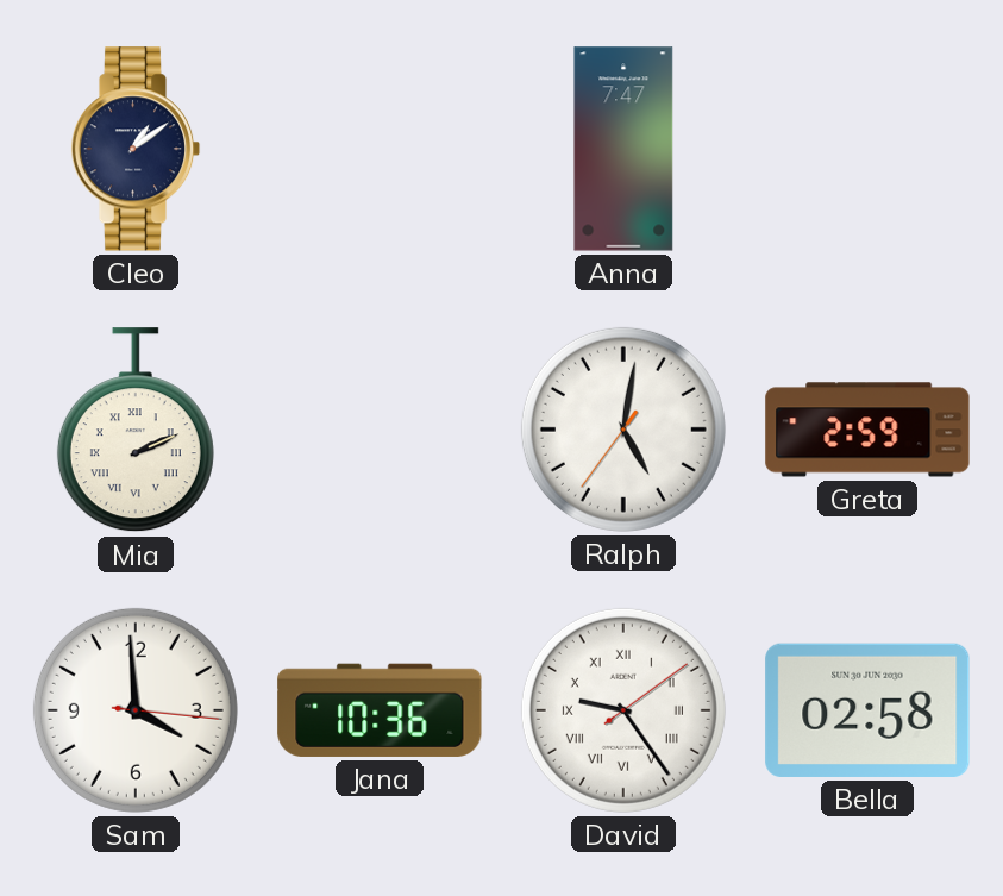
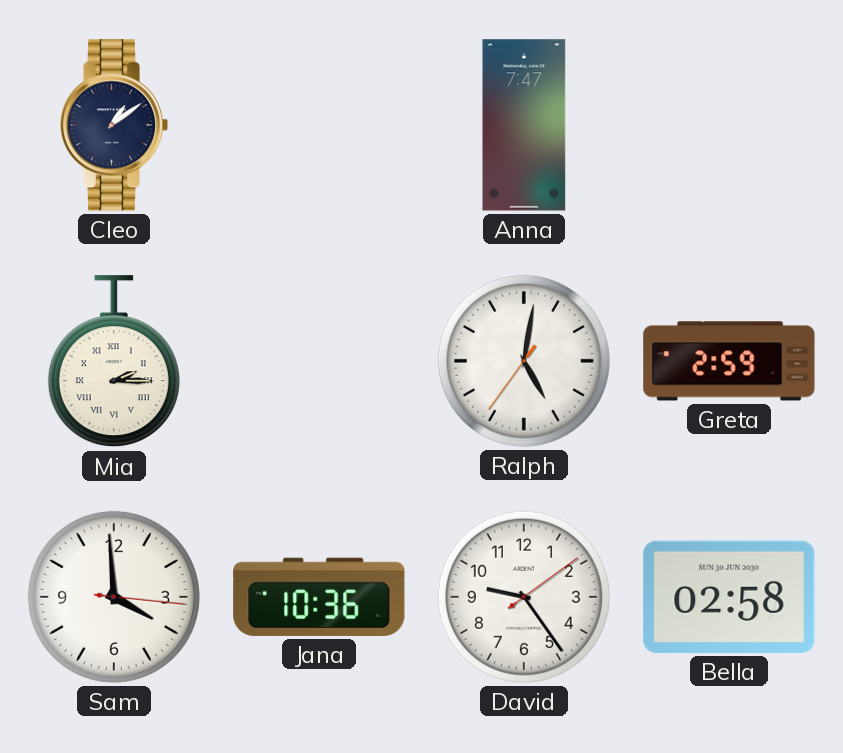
Mia: 2:11 -> 2:15
David numerals: Roman -> Arabic
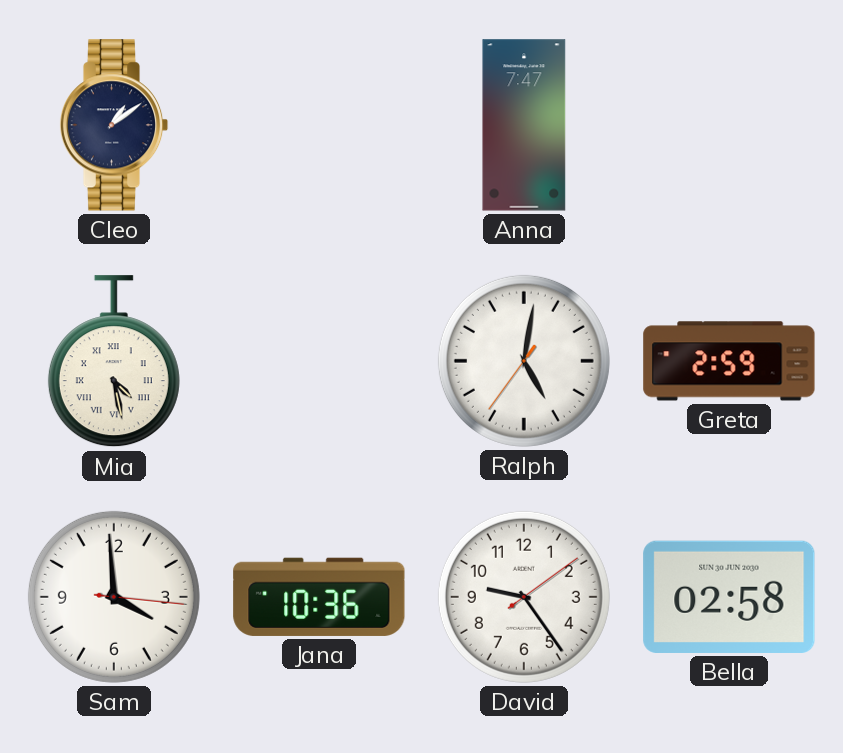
Mia: 2:15 -> 4:28
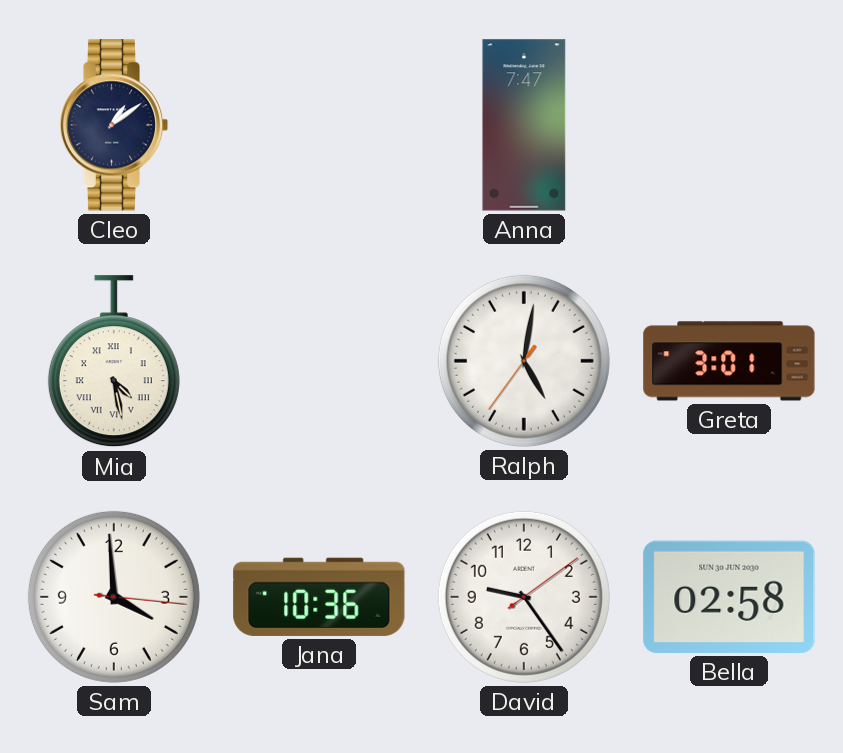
Greta: 2:59 -> 3:01
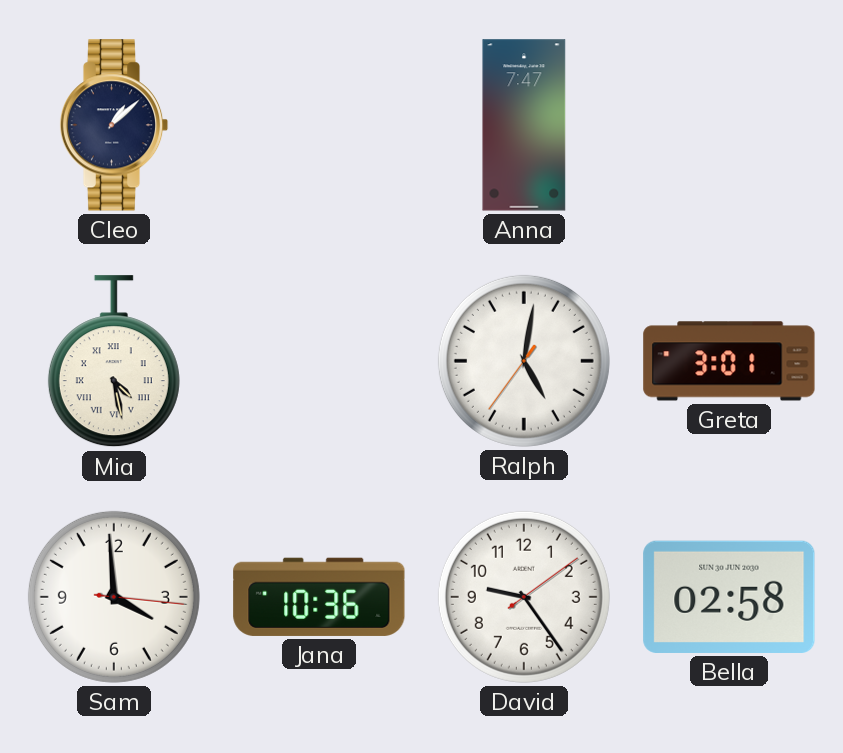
Cleo: 1:09 -> 1:08
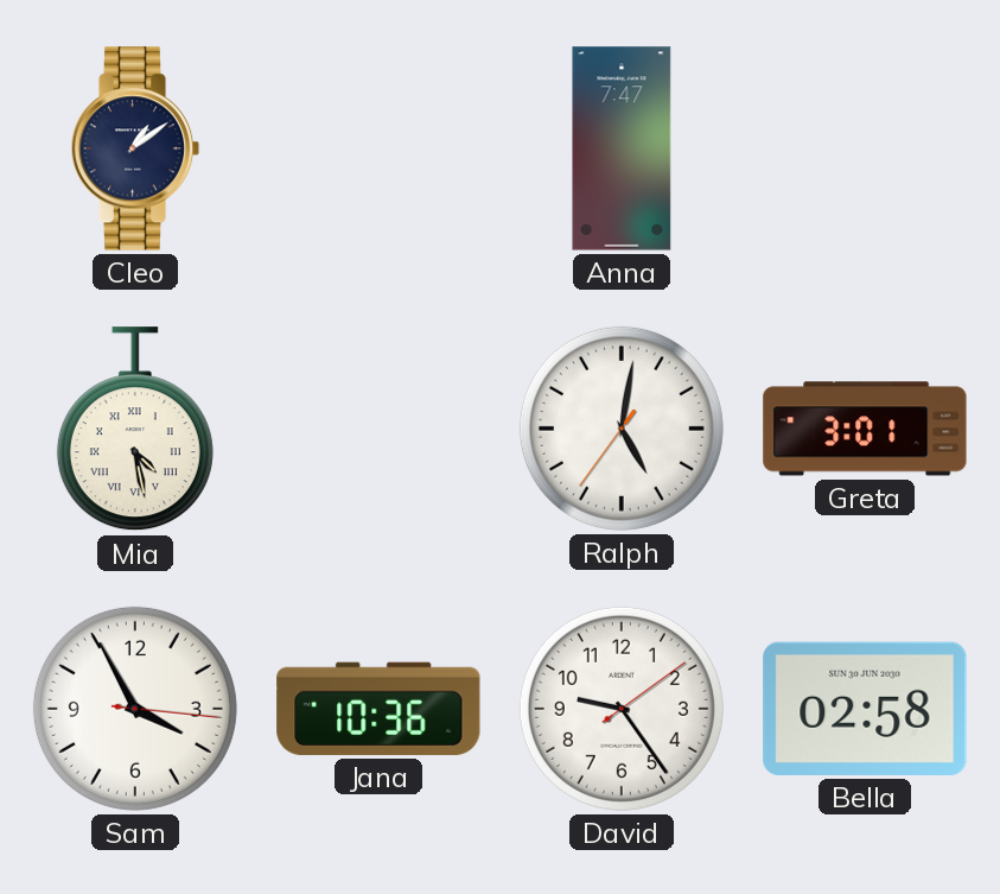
Cleo: 1:08 -> 1:09
Sam: 3:59 -> 3:55
